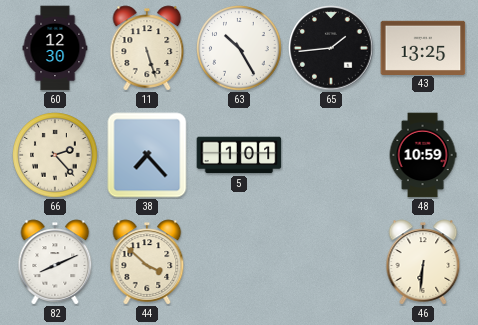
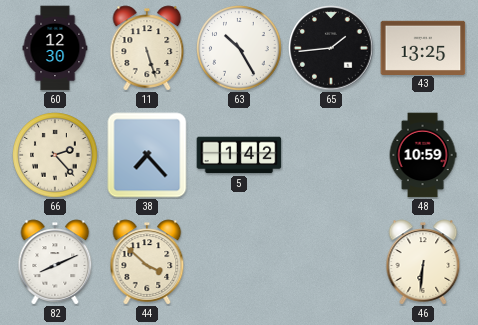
5: 1:01 -> 1:42
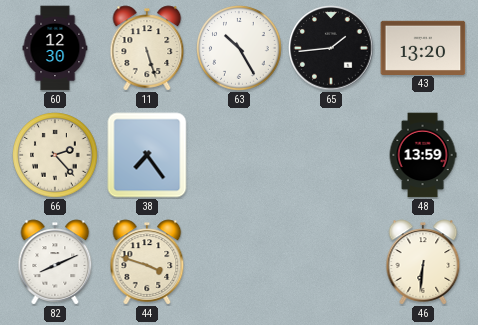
43: 13:25 -> 13:20
38: 7:23 -> 7:24
5: 1:42 -> none
48: 10:59 -> 13:59
44: 3:52 -> 3:48
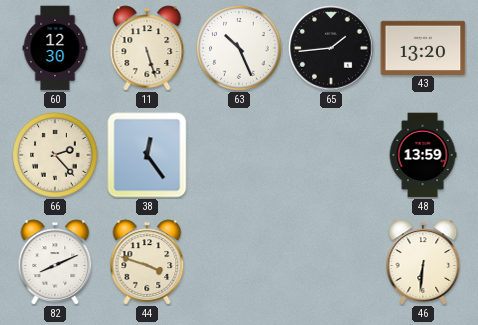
63: 10:25 -> 10:26
38: 7:24 -> 12:24
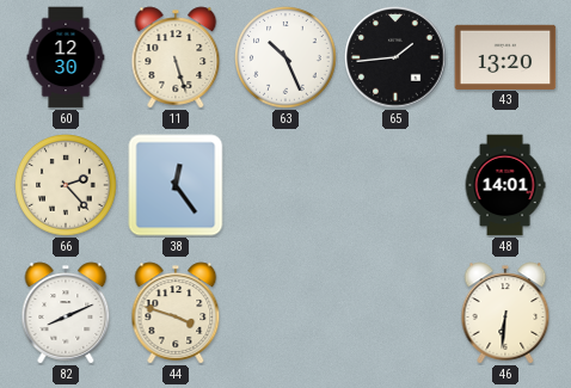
48: 13:59 -> 14:01
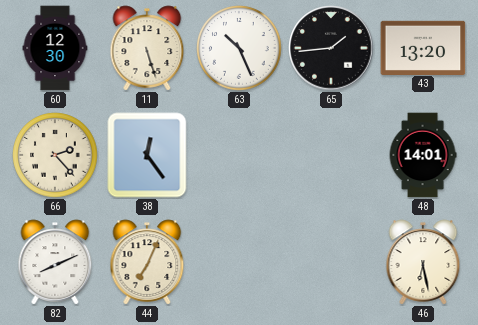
44: 3:48 -> 7:04
46: 6:31 -> 6:28
